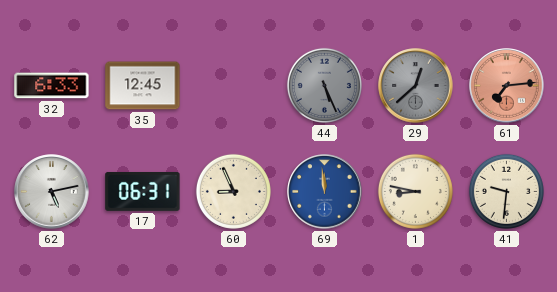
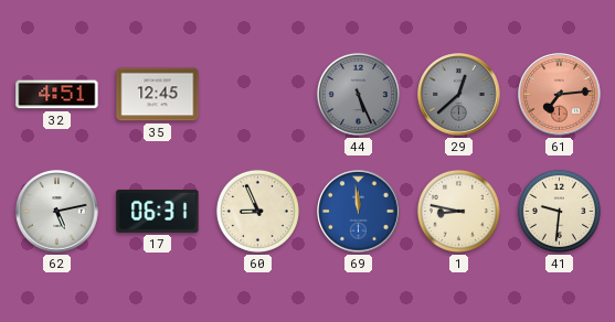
32: 6:33 -> 4:51
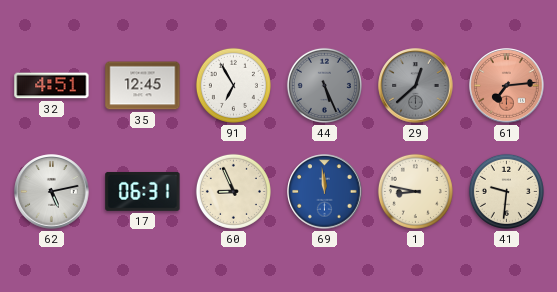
91: none -> 6:55
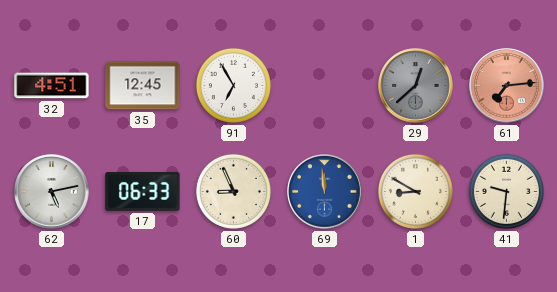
44: 5:26 -> none
17: 06:31 -> 06:33
1: 8:47 -> 8:50
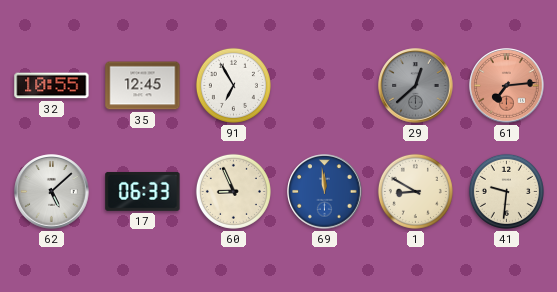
32: 4:51 -> 10:55
62: 5:13 -> 5:08
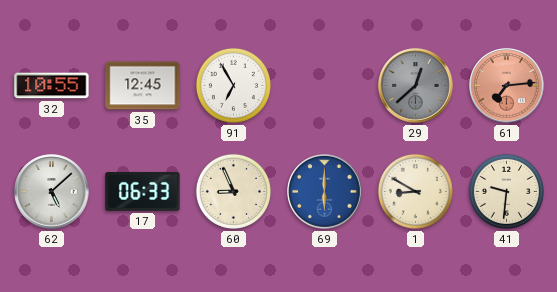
69: 11:59 -> 6:00
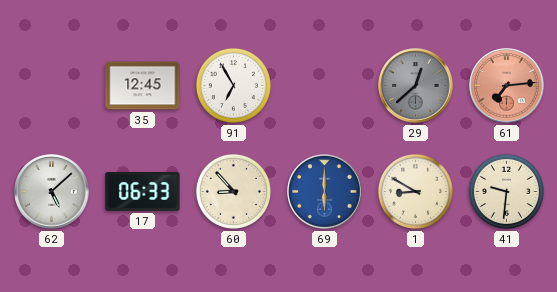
32: 10:55 -> none
60: 8:56 -> 8:53
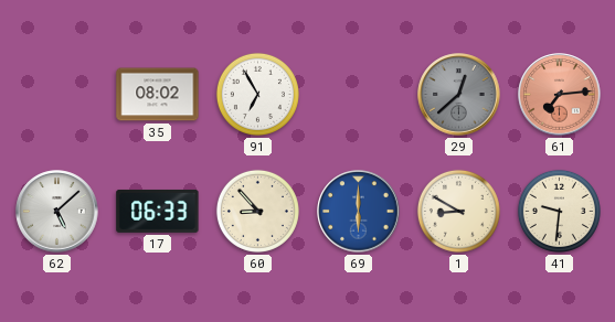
35: 12:45 -> 08:02
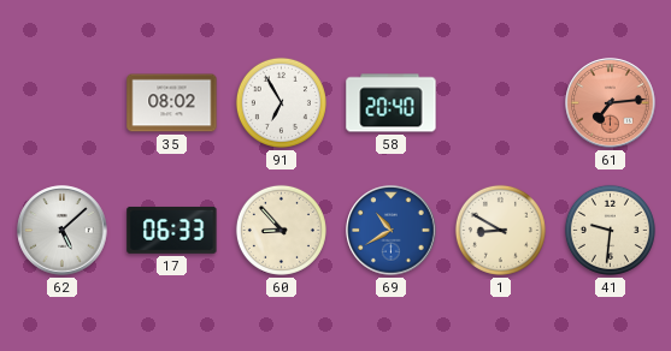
58: none -> 20:40
29: 12:38 -> none
69: 6:00 -> 10:40
